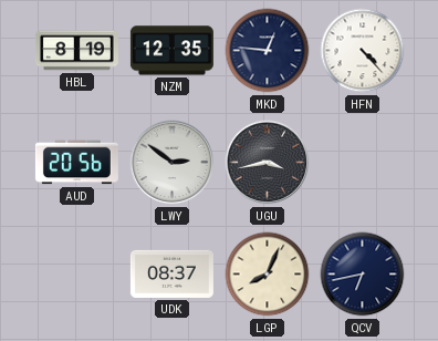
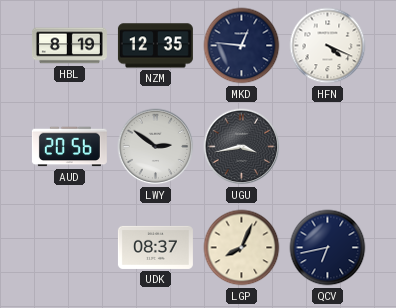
HFN: 4:23 -> 4:19
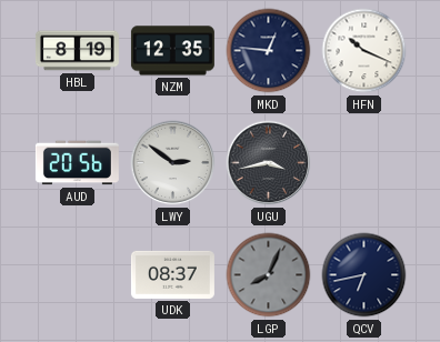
HFN: 4:19 -> 10:19
LGP dial: cream -> grey
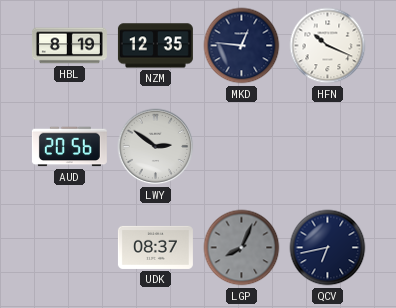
UGU: 3:43 -> none
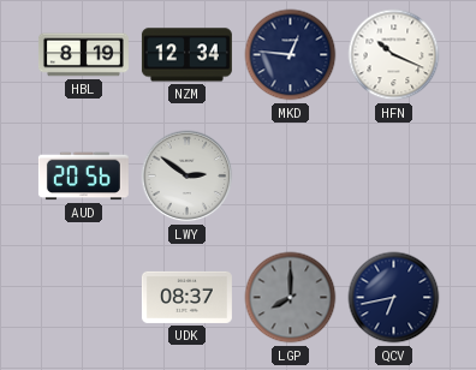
NZM: 12:35 -> 12:34
LGP: 8:04 -> 8:00
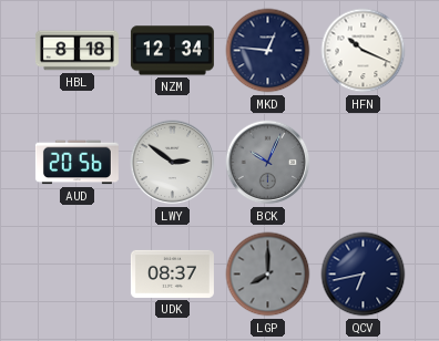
HBL: 8:19 -> 8:18
BCK: none -> 10:04
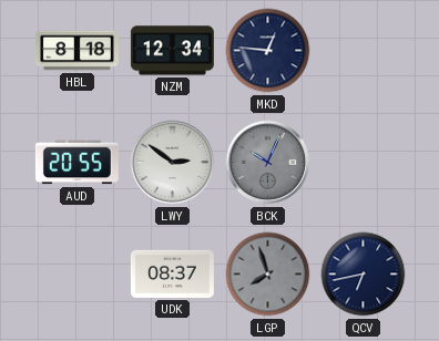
HFN: 10:19 -> none
AUD: 20:56 -> 20:55
LGP: 8:00 -> 7:57
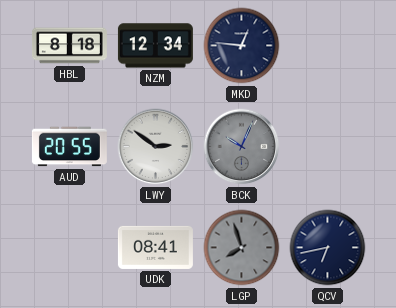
UDK: 08:37 -> 08:41
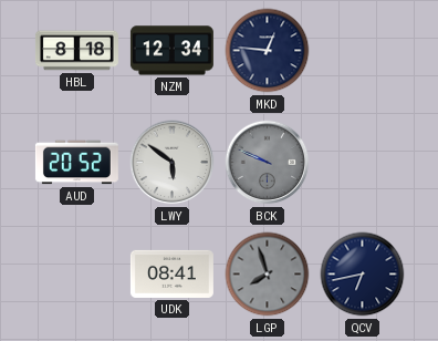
AUD: 20:55 -> 20:52
LWY: 2:51 -> 5:51
BCK: 10:04 -> 9:49
